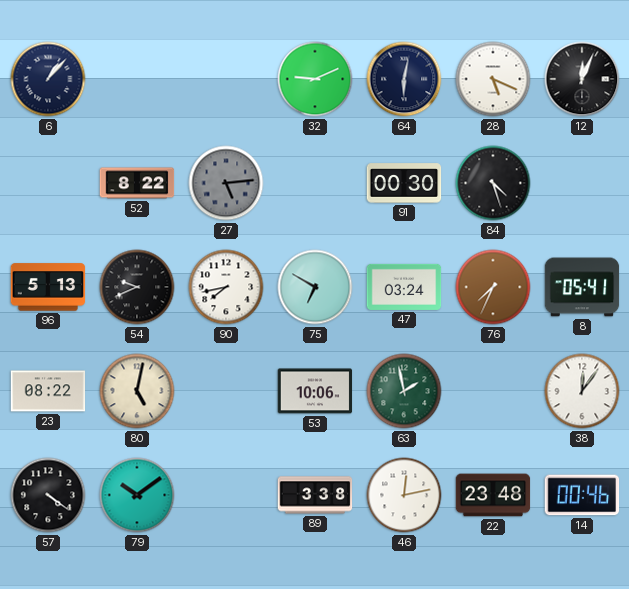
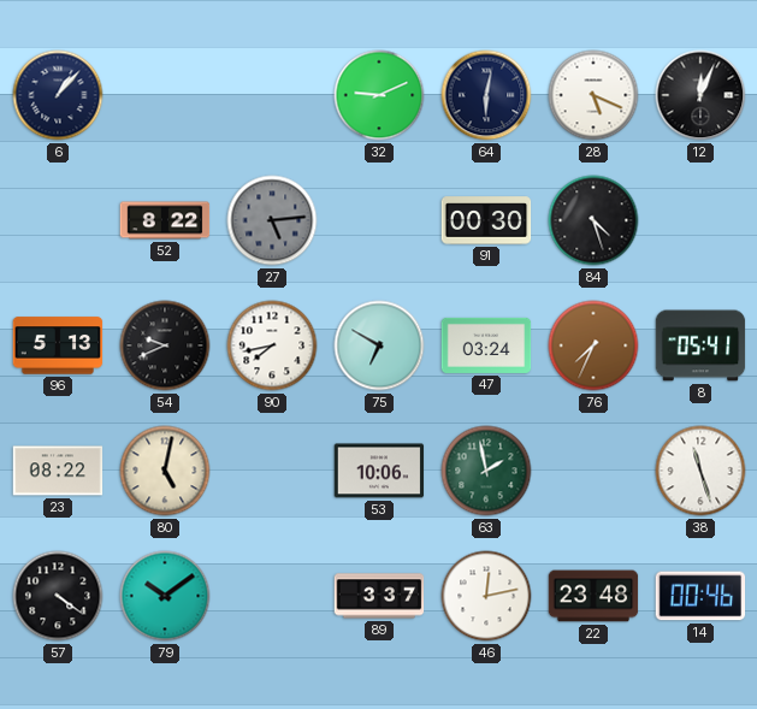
38: 12:06 -> 11:27
89: 3:38 -> 3:37
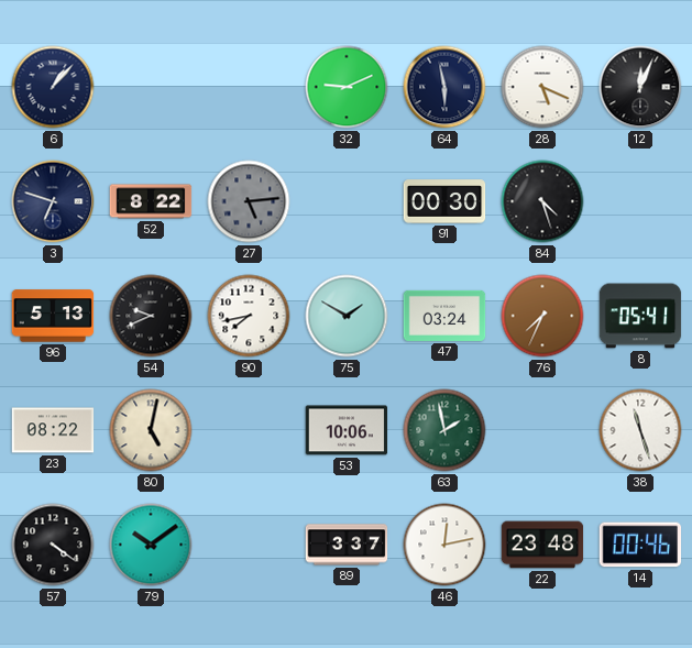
64: 6:02 -> 5:58
3: none -> 6:48
75: 6:50 -> 1:50
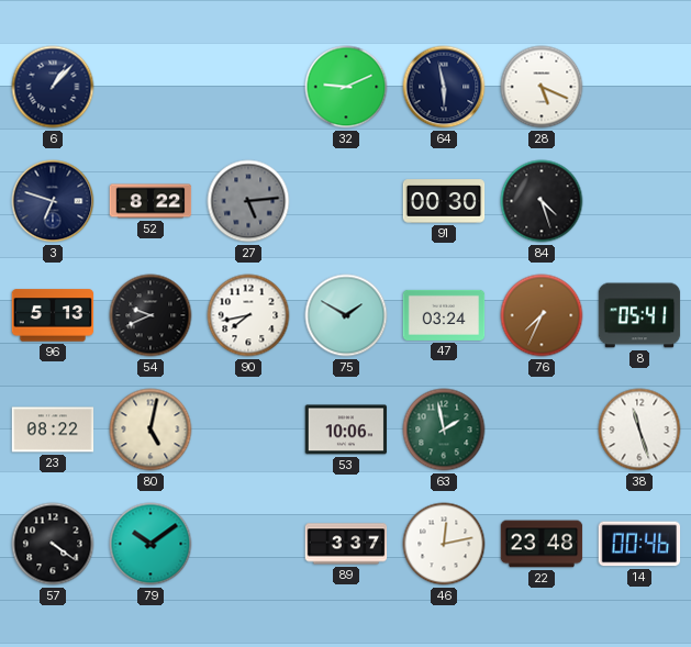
12: 12:04 -> none
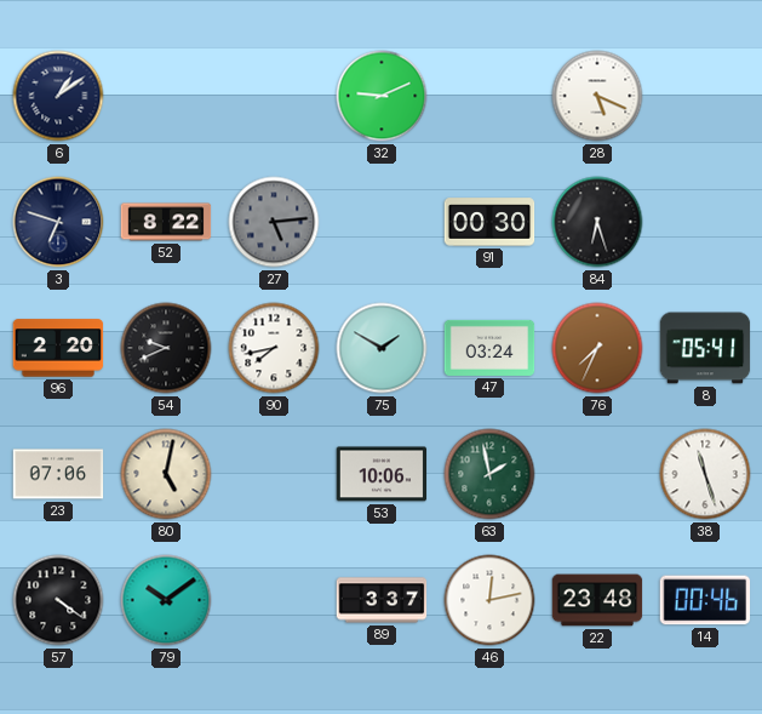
6: 1:07 -> 1:09
64: 5:58 -> none
84: 4:27 -> 6:27
96: 5:13 -> 2:20
23: 08:22 -> 07:06
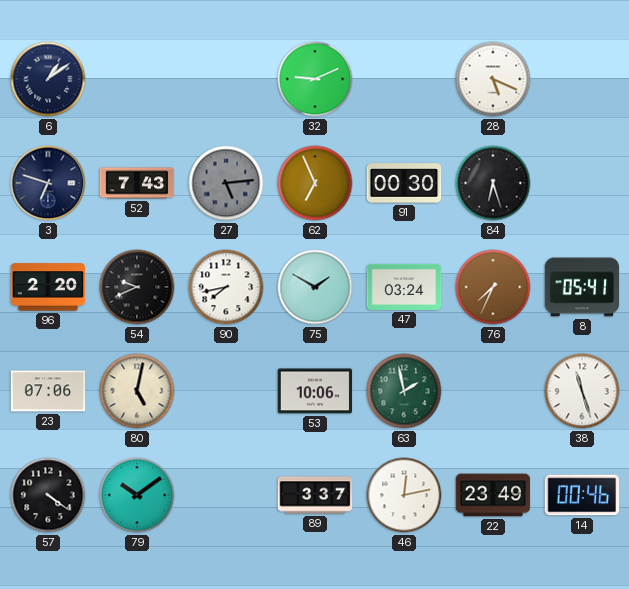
52: 8:22 -> 7:43
62: none -> 6:56
22: 23:48 -> 23:49
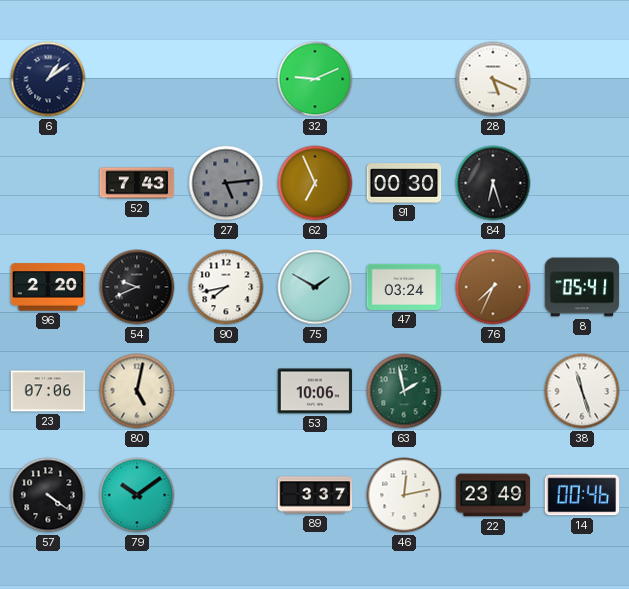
3: 6:48 -> none
